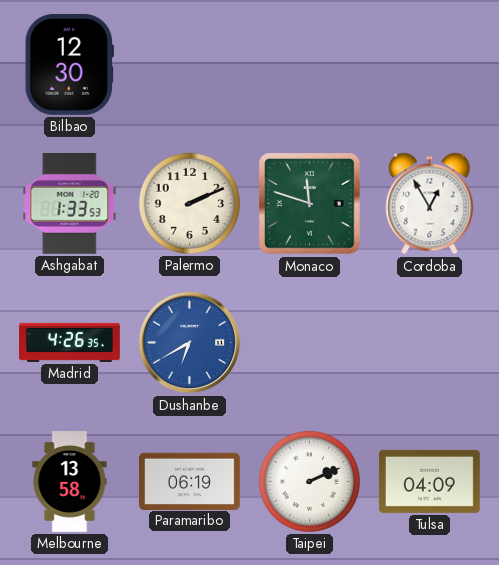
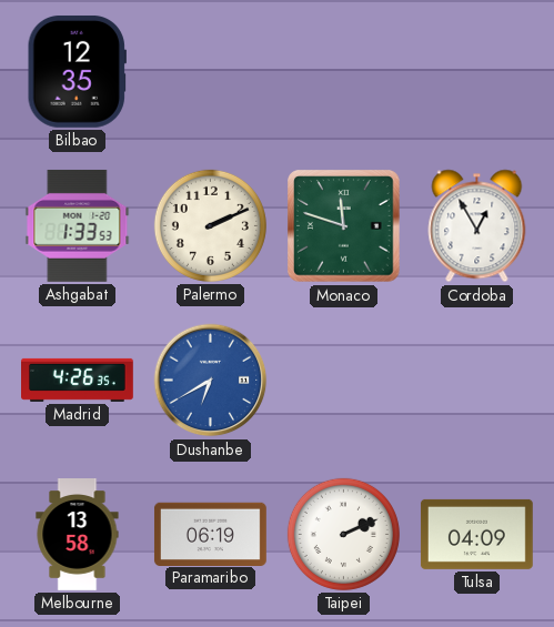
Bilbao: 12:30 -> 12:35
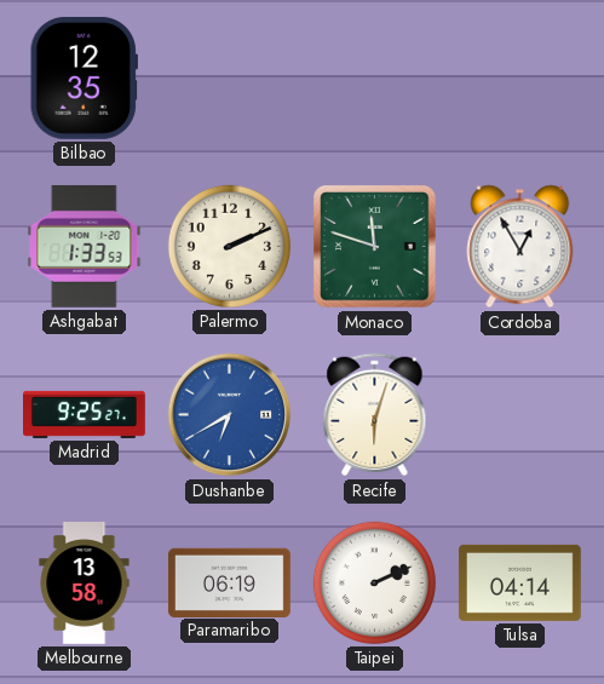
Madrid: 4:26 -> 9:25
Recife: none -> 6:03
Tulsa: 04:09 -> 04:14
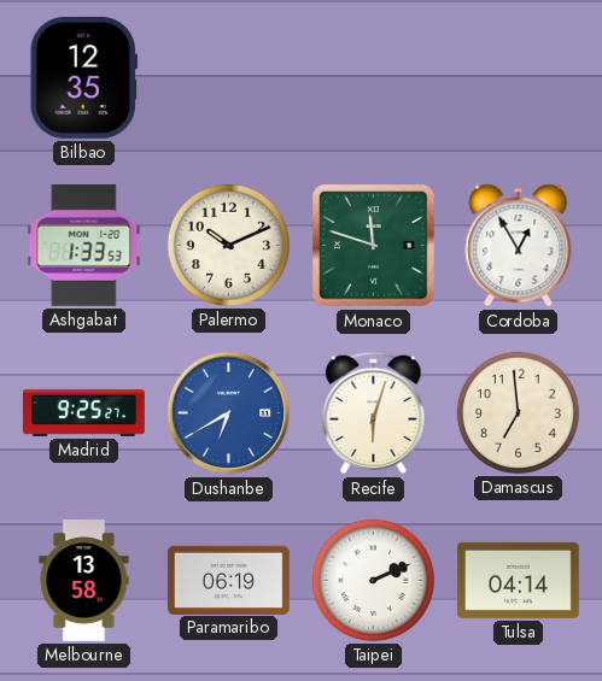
Palermo: 2:11 -> 10:11
Damascus: none -> 6:59
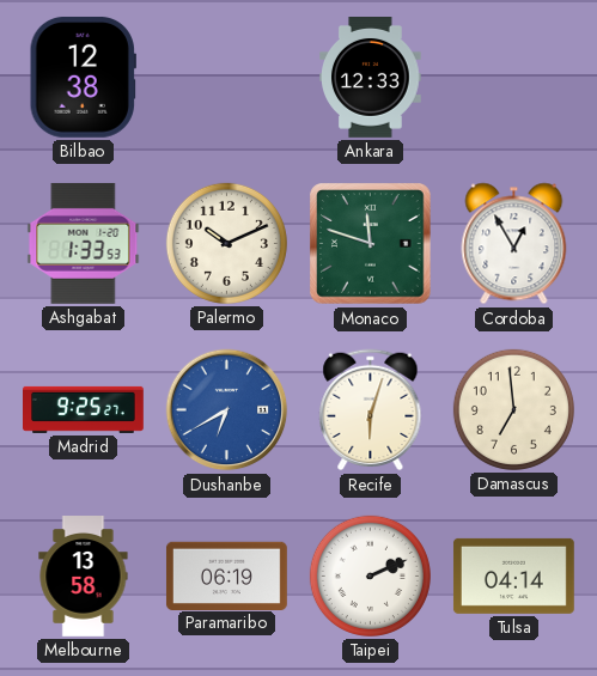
Bilbao: 12:35 -> 12:38
Ankara: none -> 12:33
